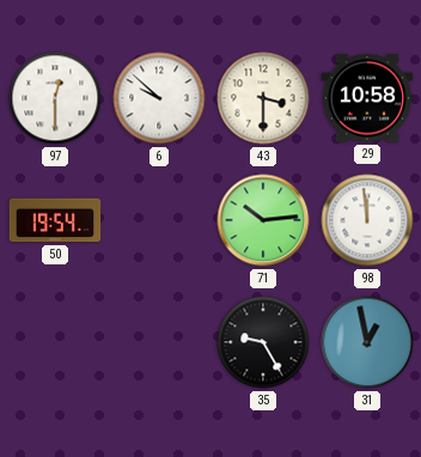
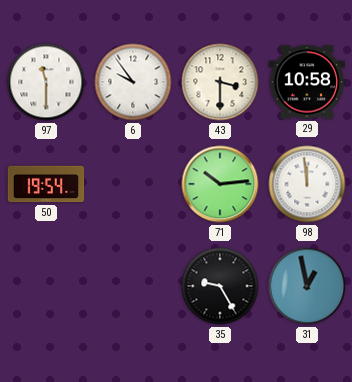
97: 12:30 -> 11:30
6: 9:52 -> 9:54
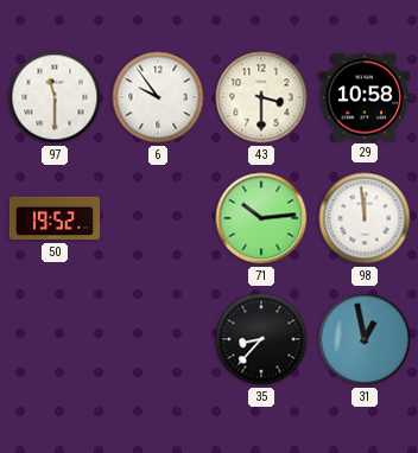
50: 19:54 -> 19:52
35: 9:25 -> 8:37
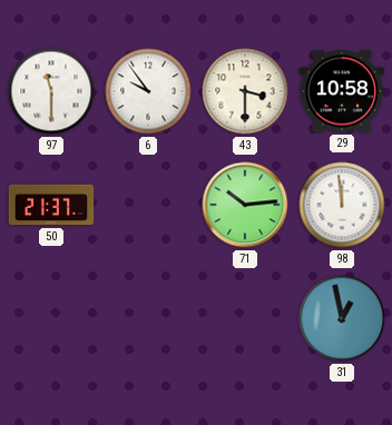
50: 19:52 -> 21:37
35: 8:37 -> none
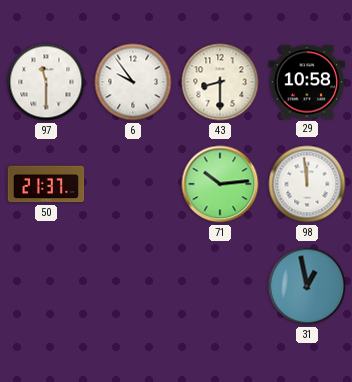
43: 3:30 -> 8:30
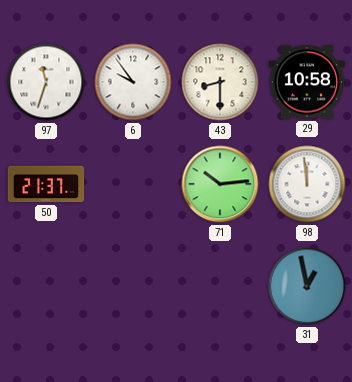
97: 11:30 -> 11:33
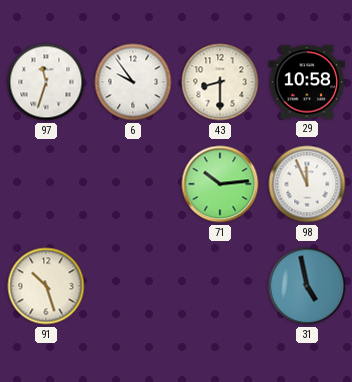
50: 21:37 -> none
98: 11:59 -> 11:56
91: none -> 10:27
31: 12:58 -> 4:58
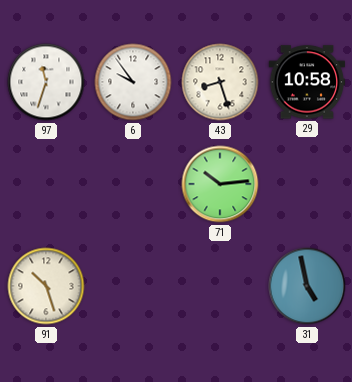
43: 8:30 -> 8:27
98: 11:56 -> none
